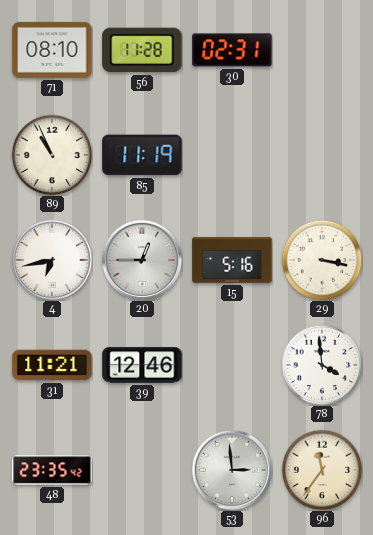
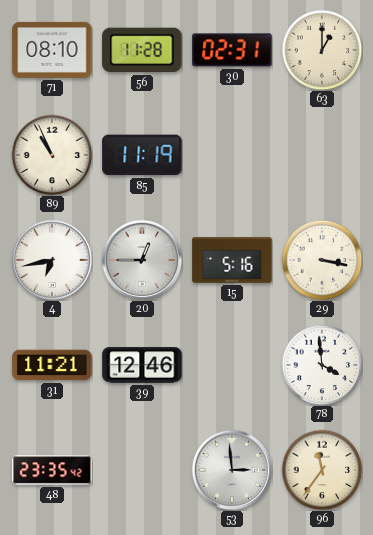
63: none -> 1:00
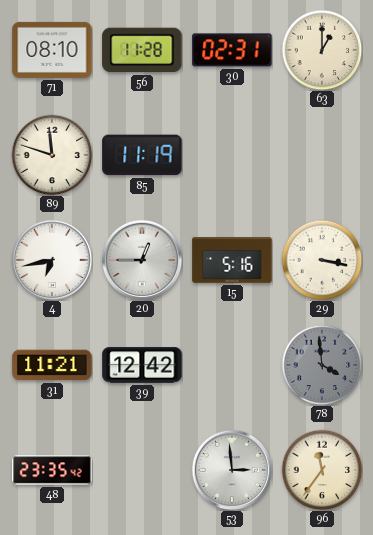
89: 10:56 -> 11:48
39: 12:46 -> 12:42
78 dial: white -> grey
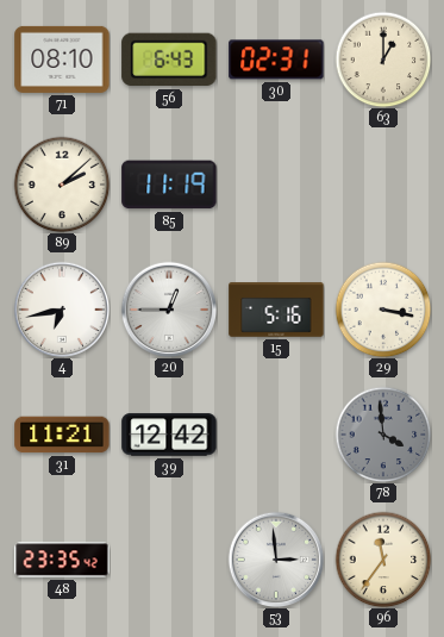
56: 11:28 -> 6:43
89: 11:48 -> 2:08
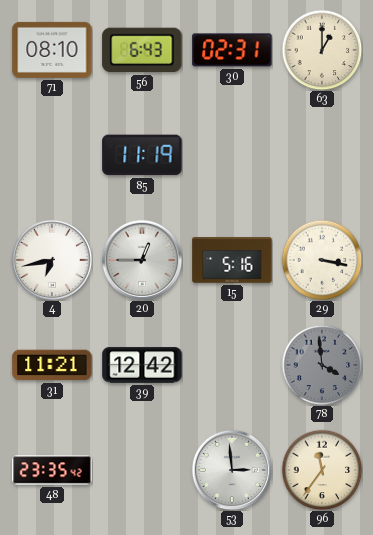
89: 2:08 -> none
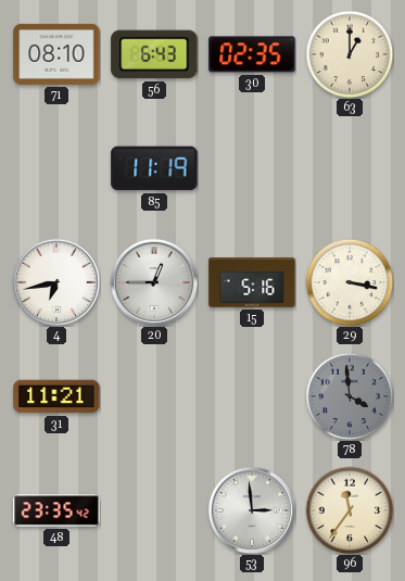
30: 02:31 -> 02:35
39: 12:42 -> none
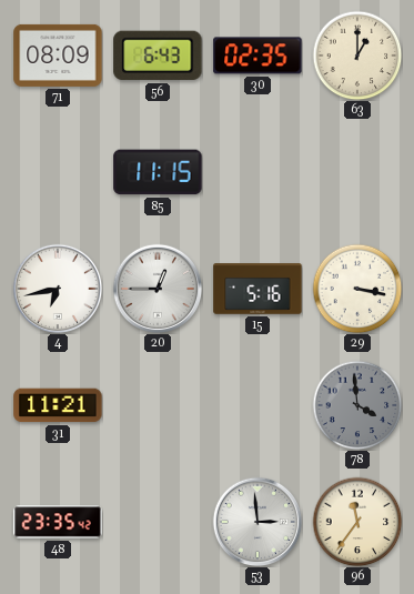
71: 08:10 -> 08:09
85: 11:19 -> 11:15
